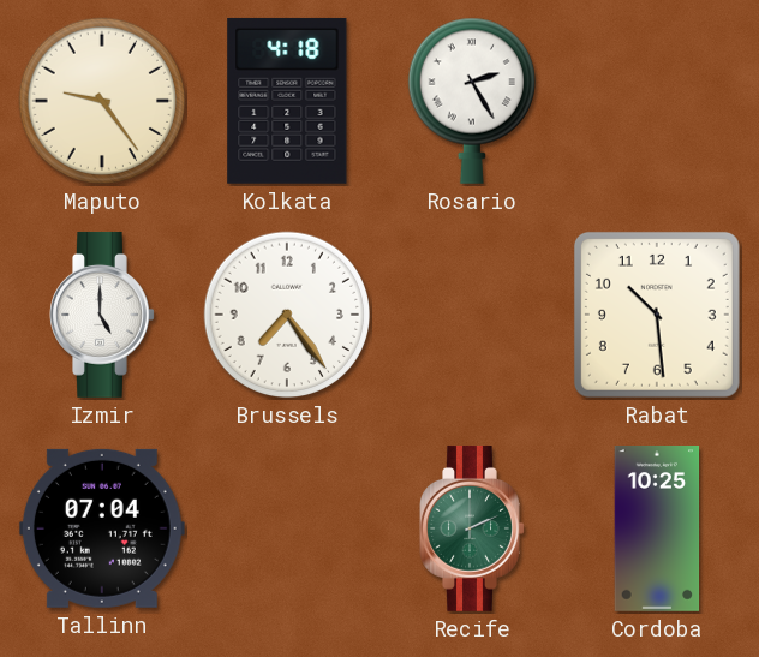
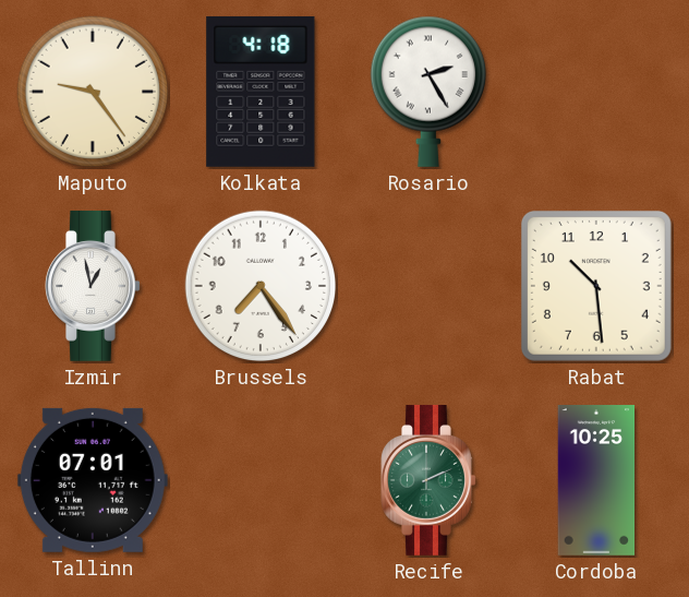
Izmir: 5:00 -> 12:58
Tallinn: 07:04 -> 07:01
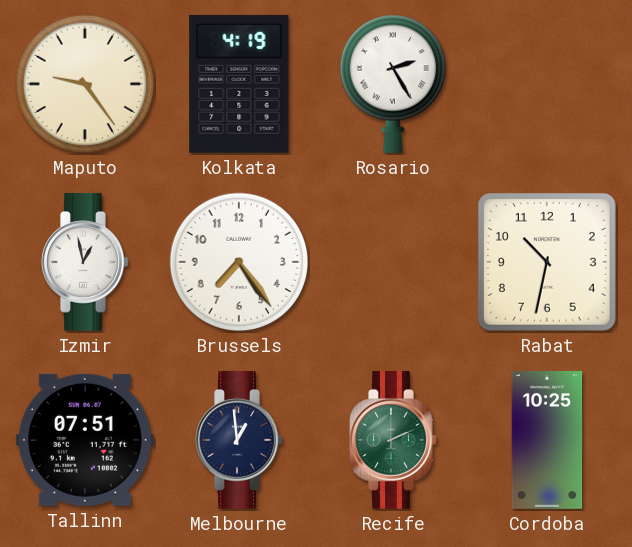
Kolkata: 4:18 -> 4:19
Rabat: 10:29 -> 10:32
Tallinn: 07:01 -> 07:51
Melbourne: none -> 12:59
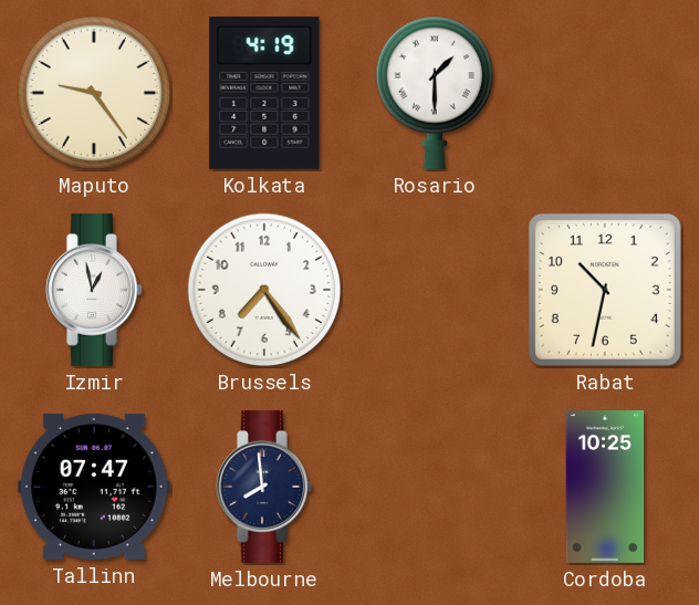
Rosario: 2:25 -> 1:30
Tallinn: 07:51 -> 07:47
Melbourne: 12:59 -> 7:59
Recife: 2:11 -> none
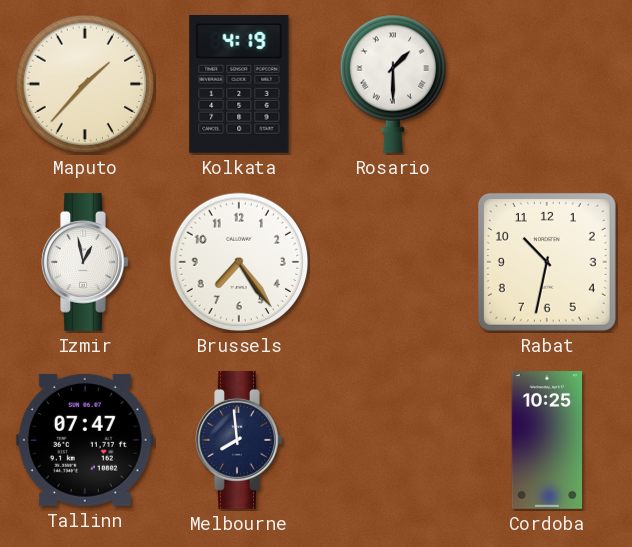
Maputo: 9:24 -> 1:37
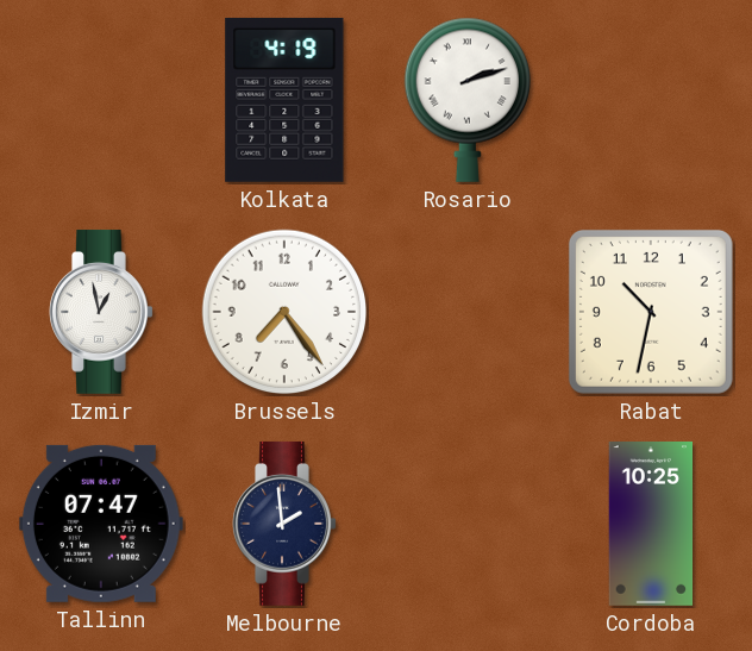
Maputo: 1:37 -> none
Rosario: 1:30 -> 2:12
Melbourne: 7:59 -> 1:59
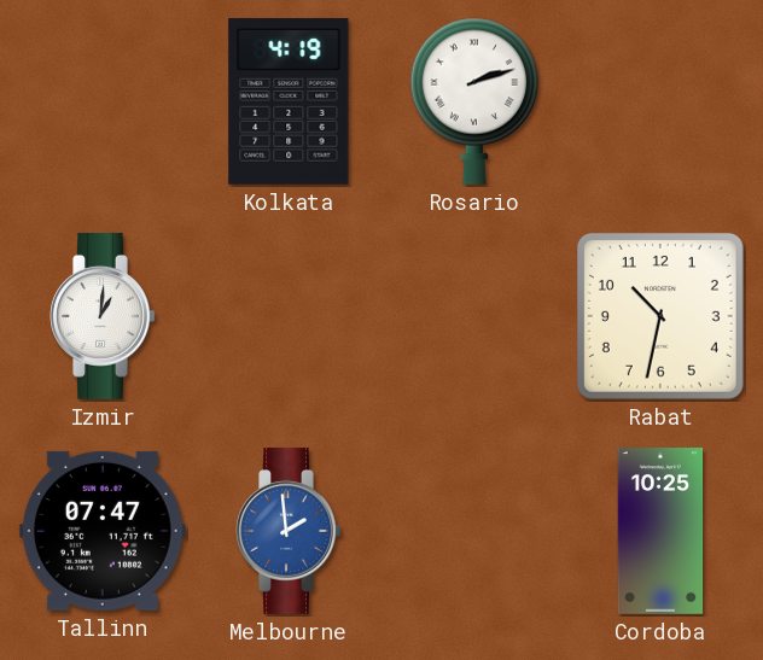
Izmir: 12:58 -> 1:01
Brussels: 7:24 -> none
Melbourne dial: navy -> blue
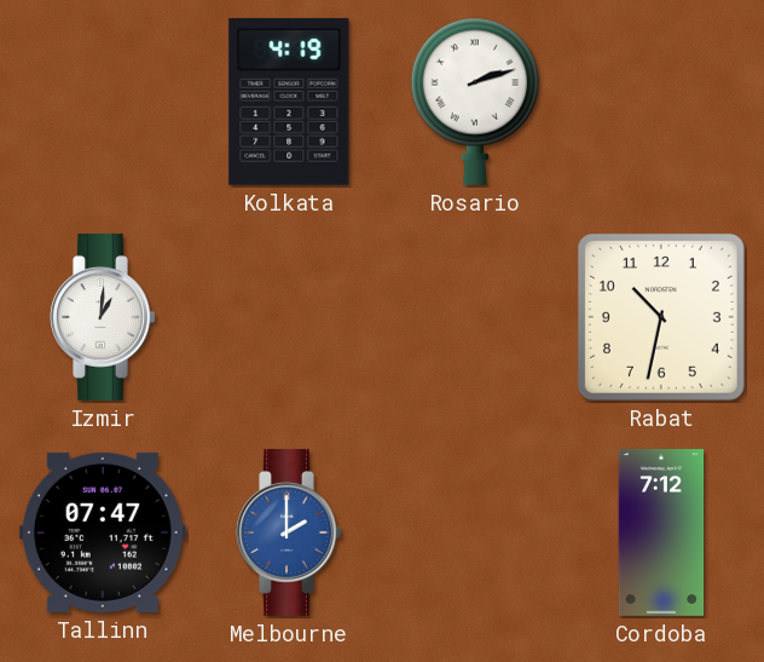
Melbourne: 1:59 -> 2:00
Cordoba: 10:25 -> 7:12
